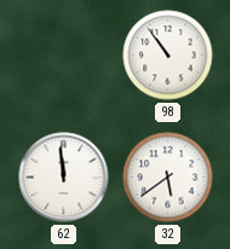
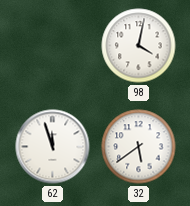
98: 10:54 -> 4:02
62: 11:59 -> 11:57
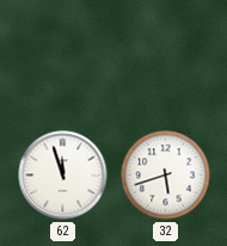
98: 4:02 -> none
32: 5:39 -> 5:42
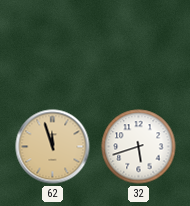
62 dial: white -> champagne
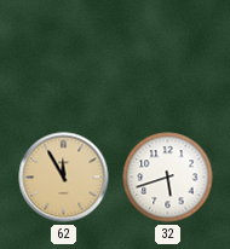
62: 11:57 -> 11:55
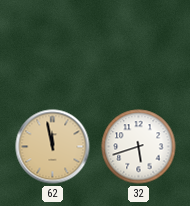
62: 11:55 -> 11:58
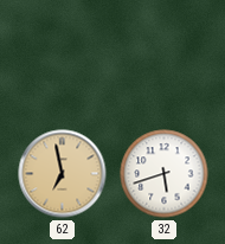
62: 11:58 -> 6:58
